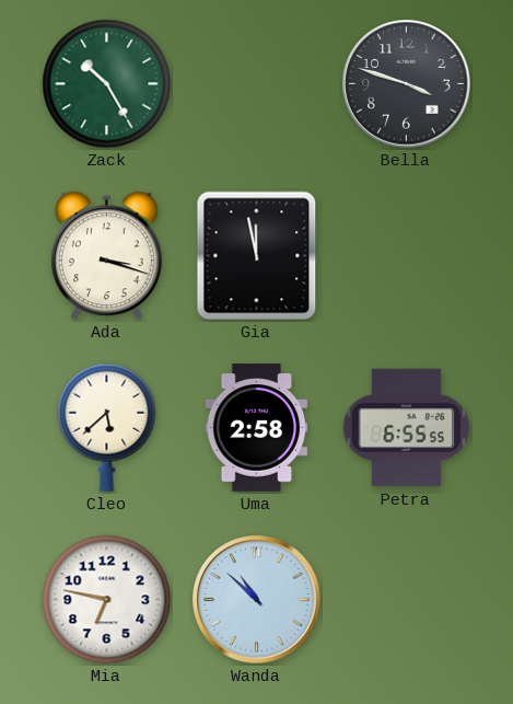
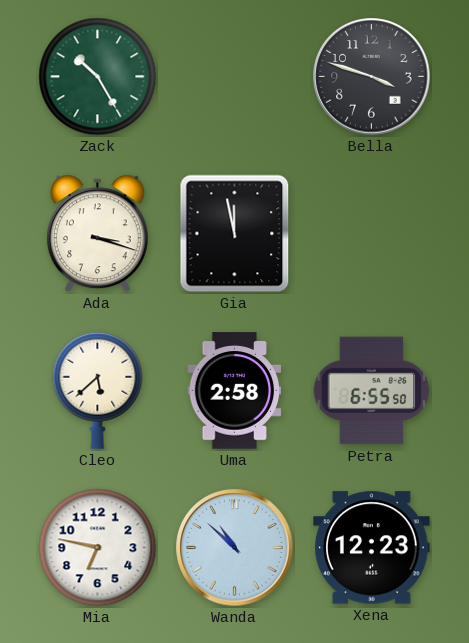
Petra: 6:55:55 -> 6:55:50
Xena: none -> 12:23
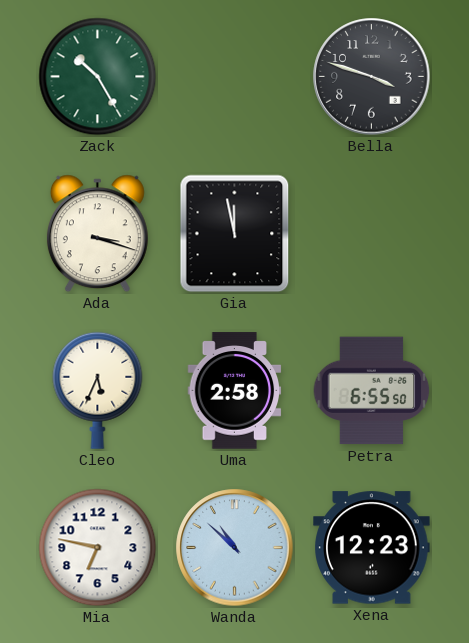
Cleo: 5:38 -> 5:34
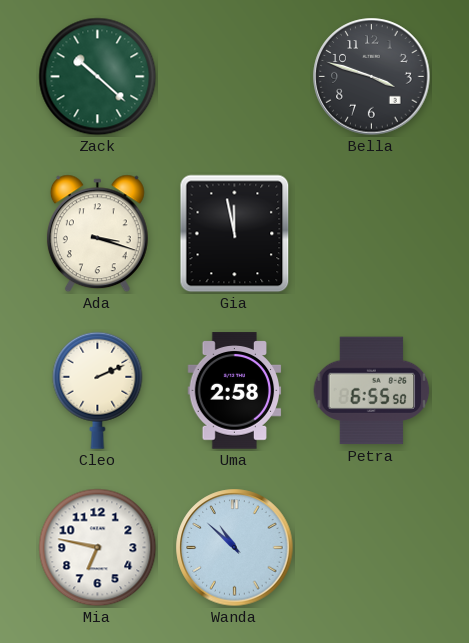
Zack: 10:25 -> 10:22
Cleo: 5:34 -> 2:11
Xena: 12:23 -> none
